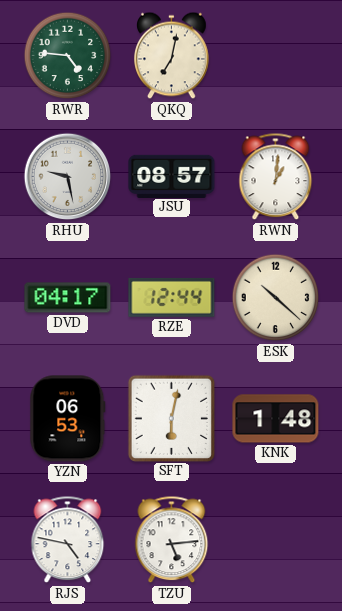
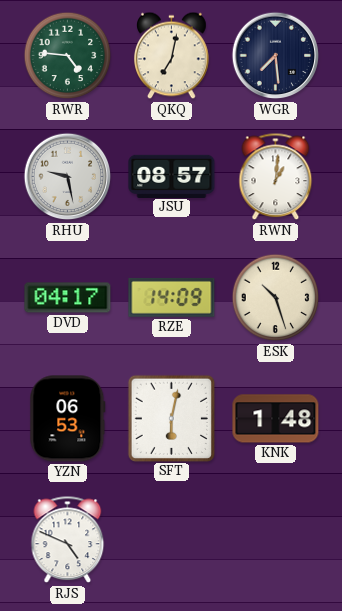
WGR: none -> 7:29
RZE: 12:44 -> 14:09
ESK: 10:22 -> 10:27
RJS: 4:47 -> 4:49
TZU: 5:14 -> none
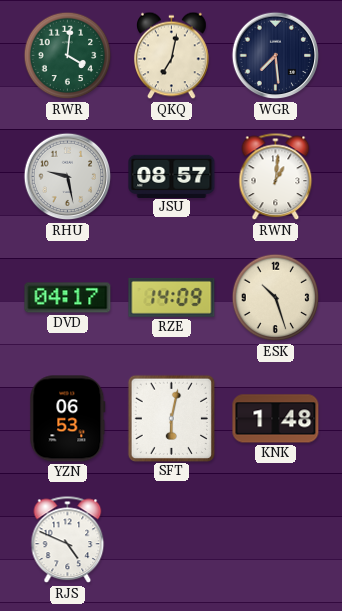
RWR: 4:46 -> 4:01
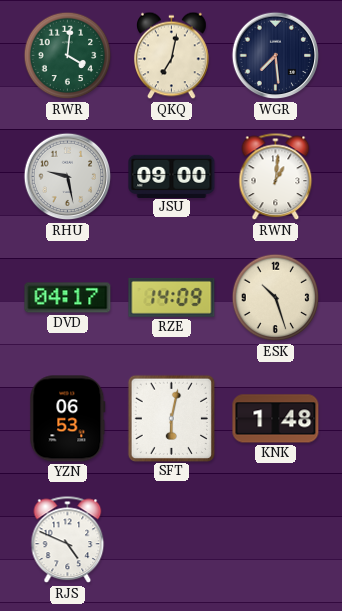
JSU: 08:57 -> 09:00
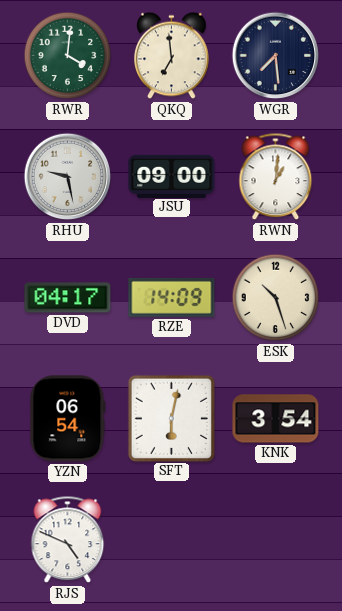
QKQ: 7:02 -> 6:59
YZN: 06:53 -> 06:54
KNK: 1:48 -> 3:54
